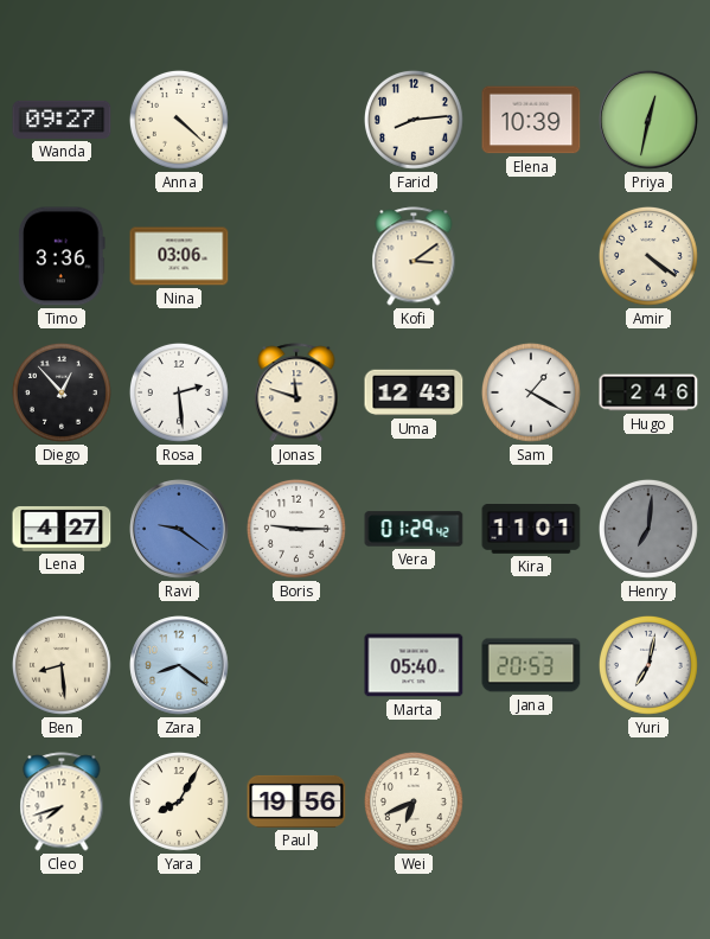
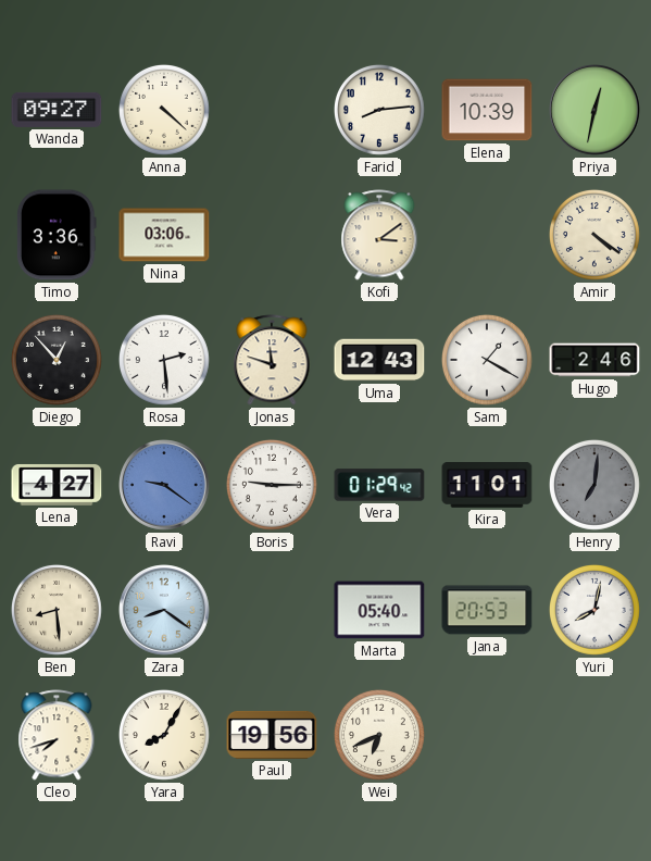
Yuri: 7:02 -> 8:02
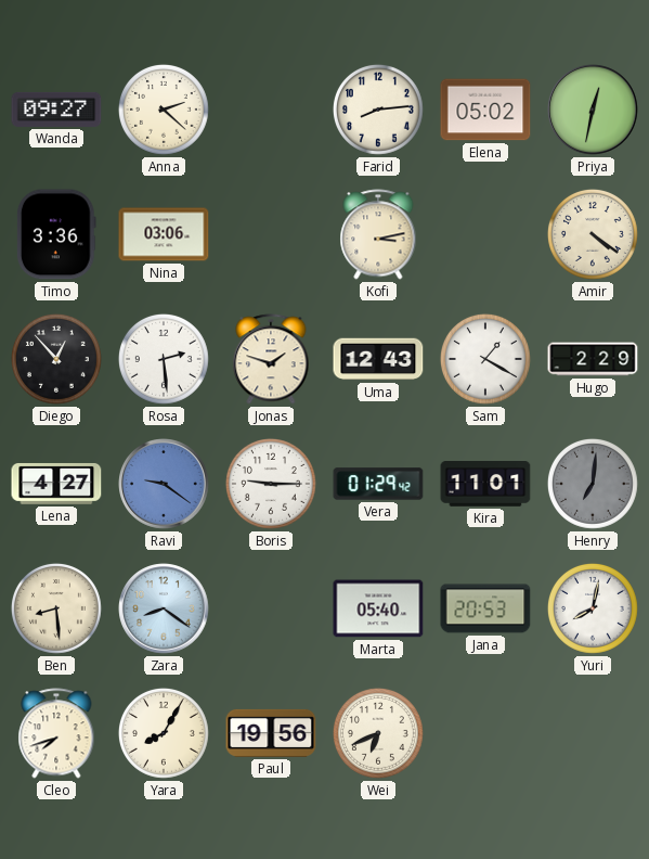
Anna: 4:22 -> 2:22
Elena: 10:39 -> 05:02
Kofi: 3:09 -> 3:13
Jonas: 11:48 -> 1:48
Hugo: 2:46 -> 2:29
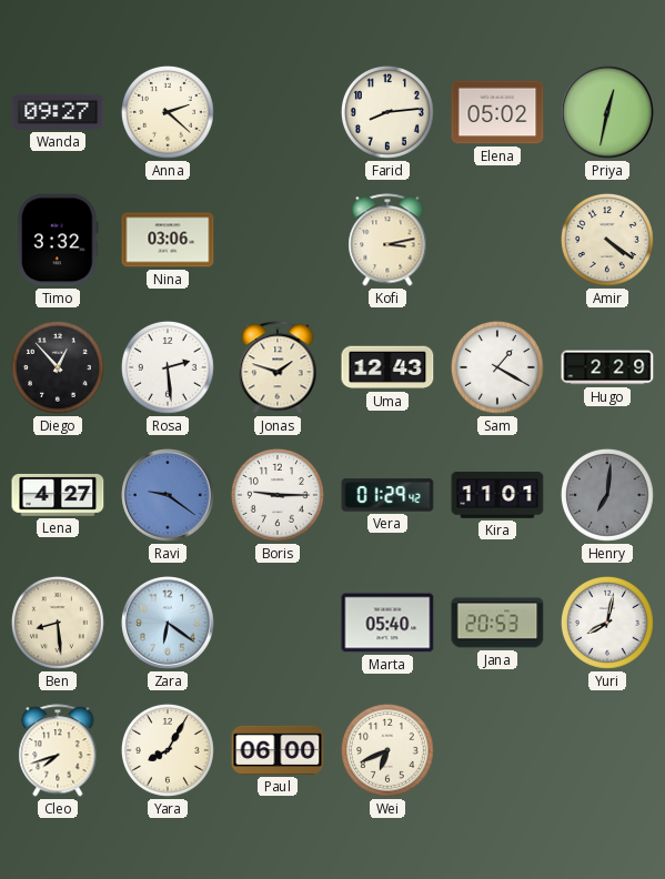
Timo: 3:36 -> 3:32
Zara: 8:21 -> 6:21
Paul: 19:56 -> 06:00
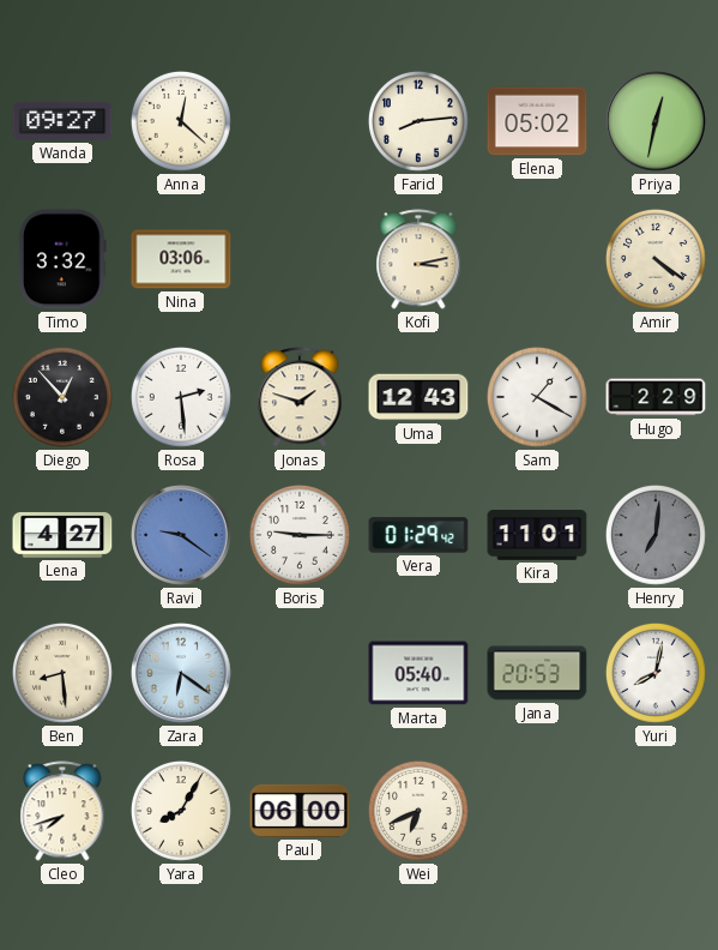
Anna: 2:22 -> 12:22
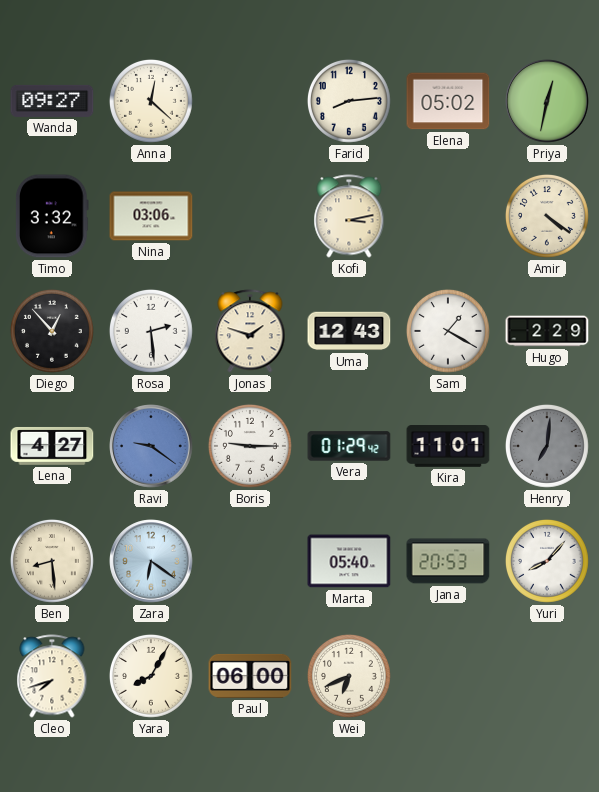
Yuri: 8:02 -> 8:07
